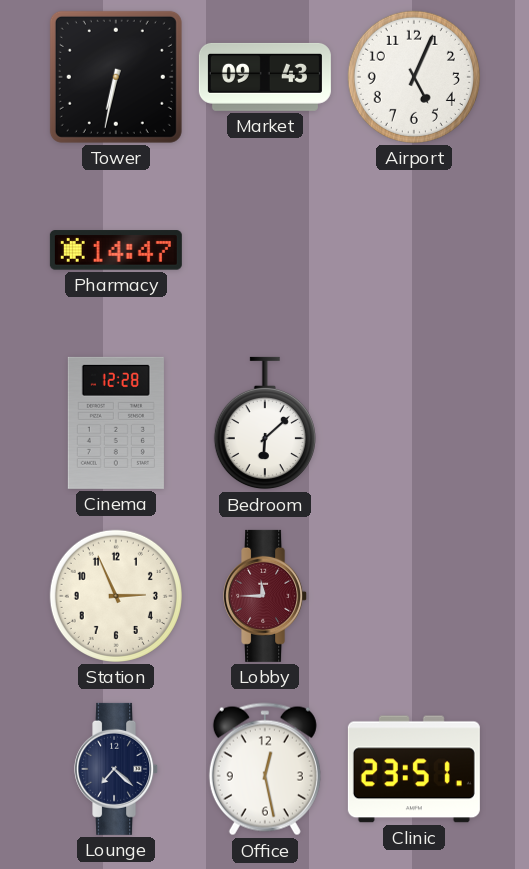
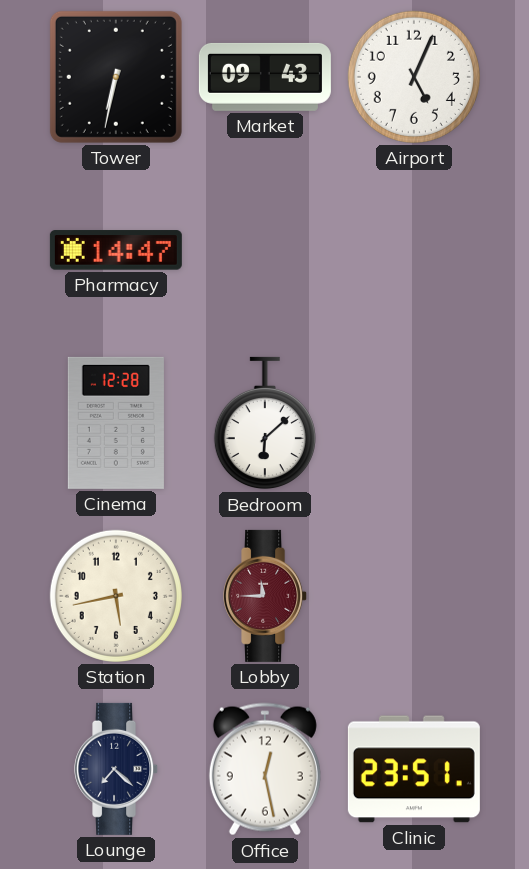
Station: 2:56 -> 5:43
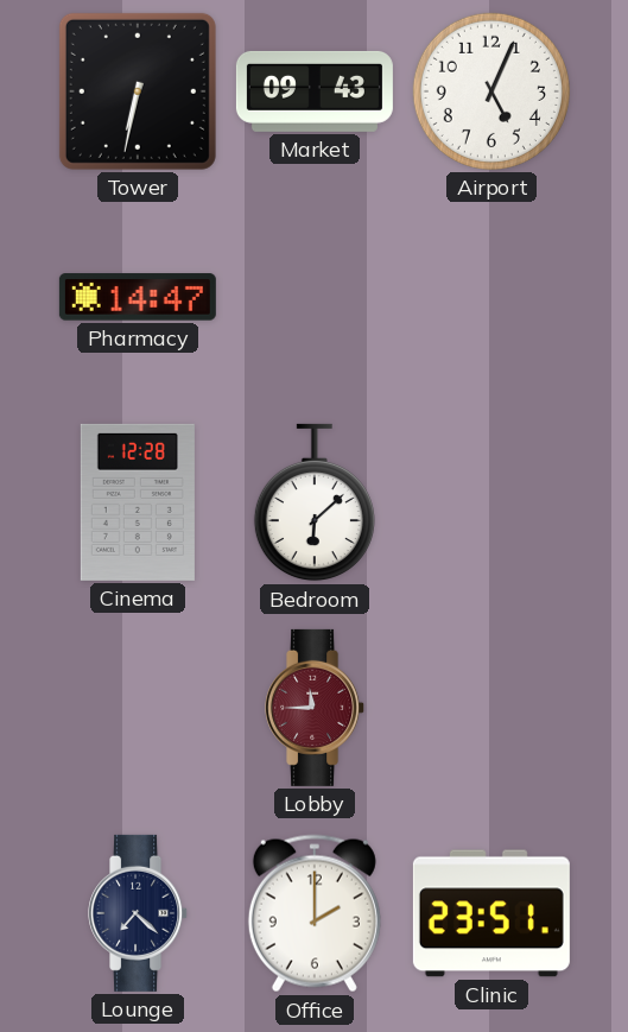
Station: 5:43 -> none
Office: 12:28 -> 2:00
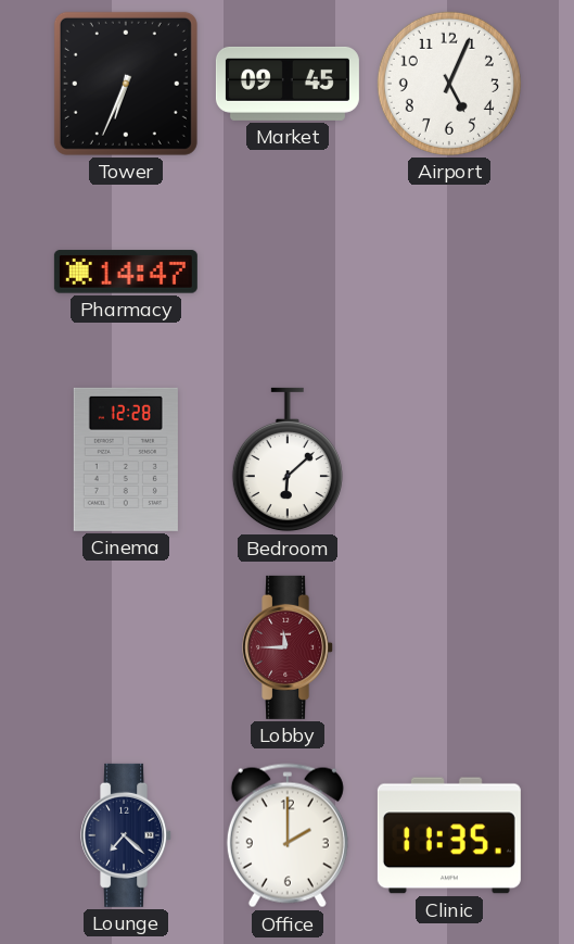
Tower: 6:32 -> 6:34
Market: 09:43 -> 09:45
Clinic: 23:51 -> 11:35
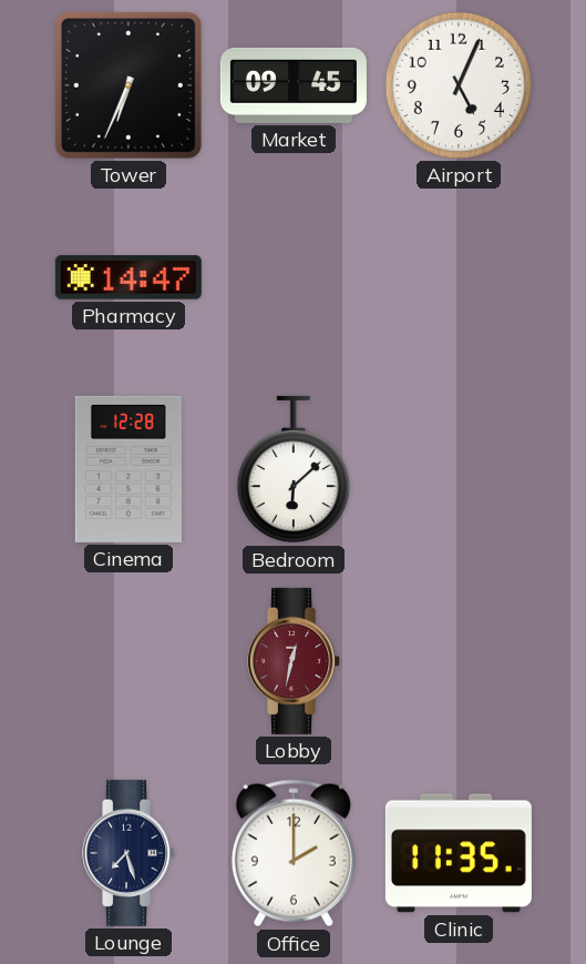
Lobby: 11:45 -> 12:32
Lounge: 7:22 -> 7:27
